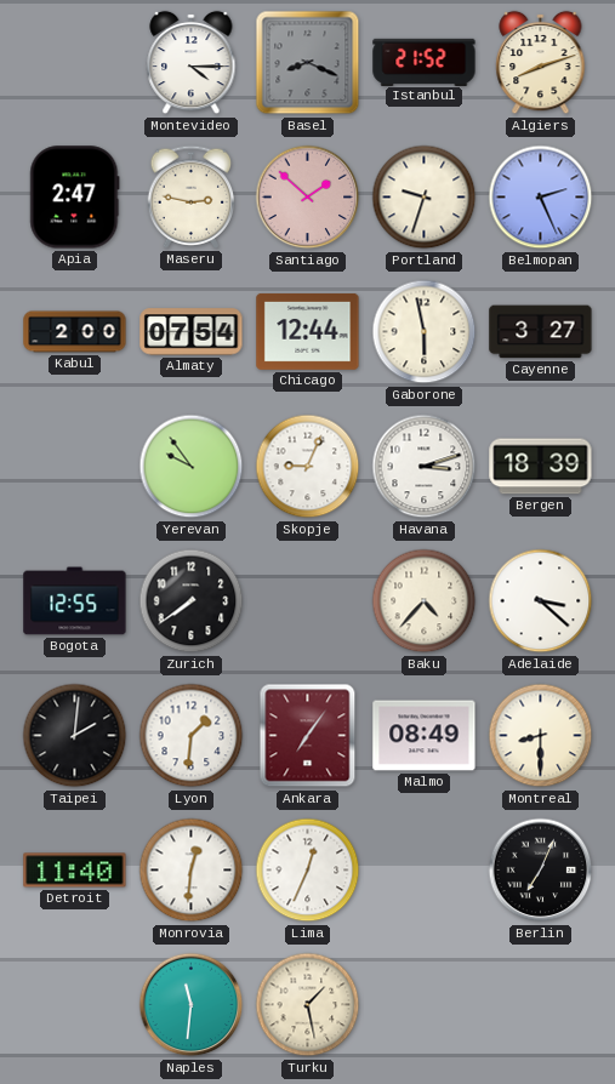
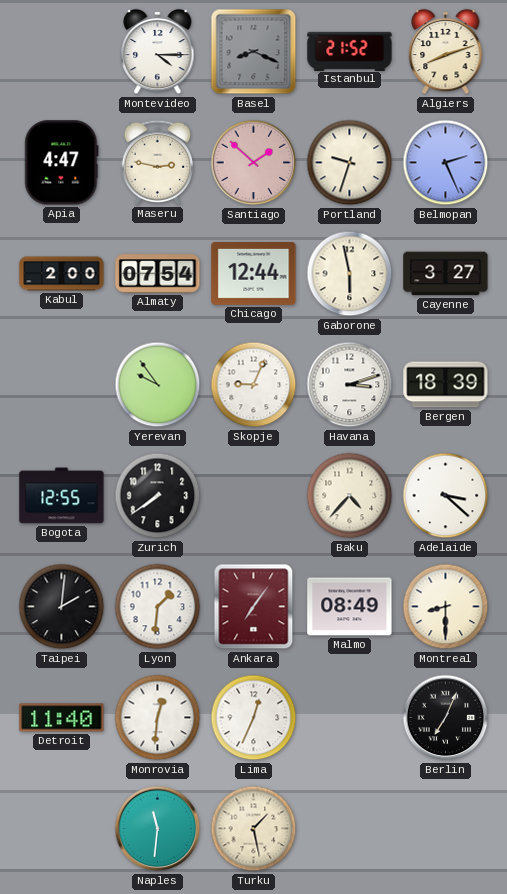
Apia: 2:47 -> 4:47
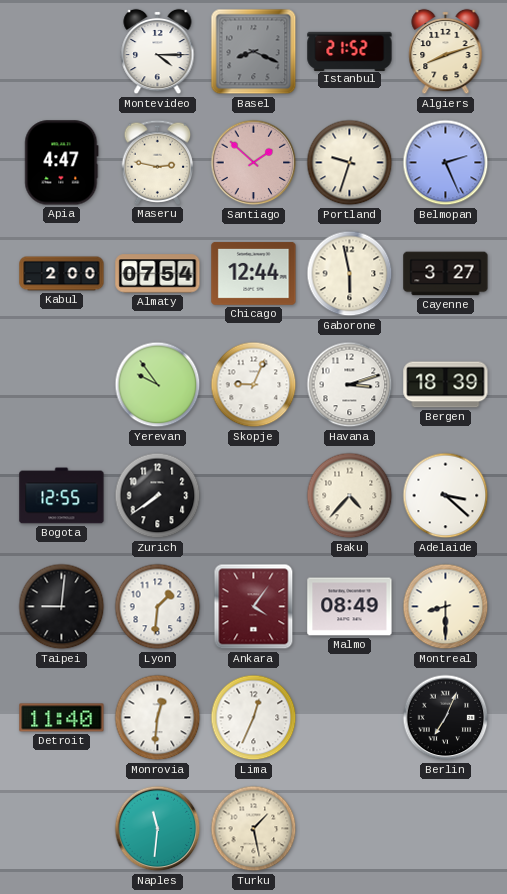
Taipei: 2:01 -> 9:01
Ankara: 7:06 -> 4:06
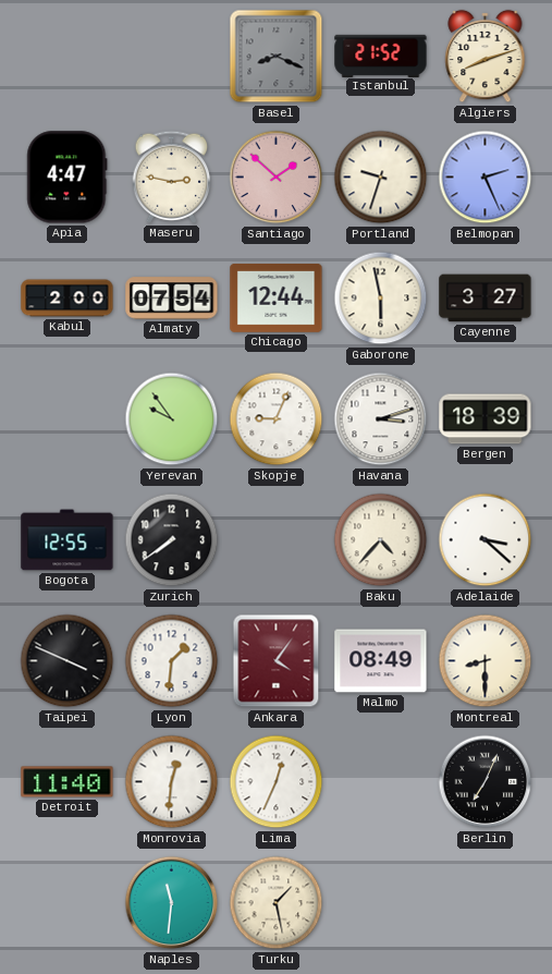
Montevideo: 4:15 -> none
Taipei: 9:01 -> 3:49
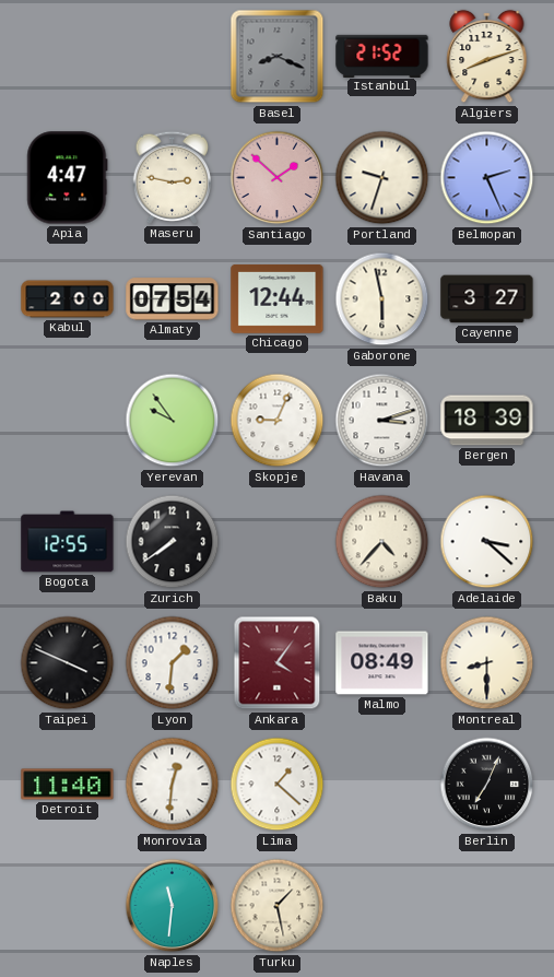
Lima: 12:34 -> 1:22
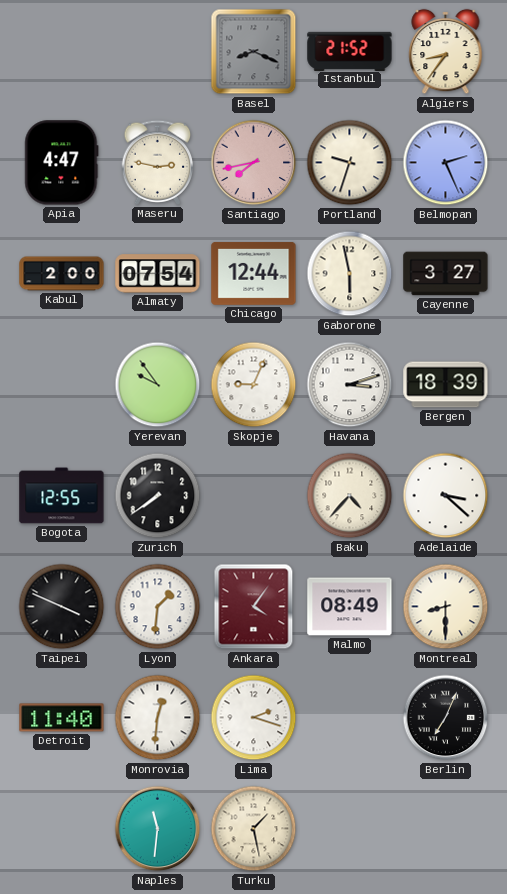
Algiers: 8:12 -> 8:36
Santiago: 1:52 -> 7:43
Lima: 1:22 -> 2:18
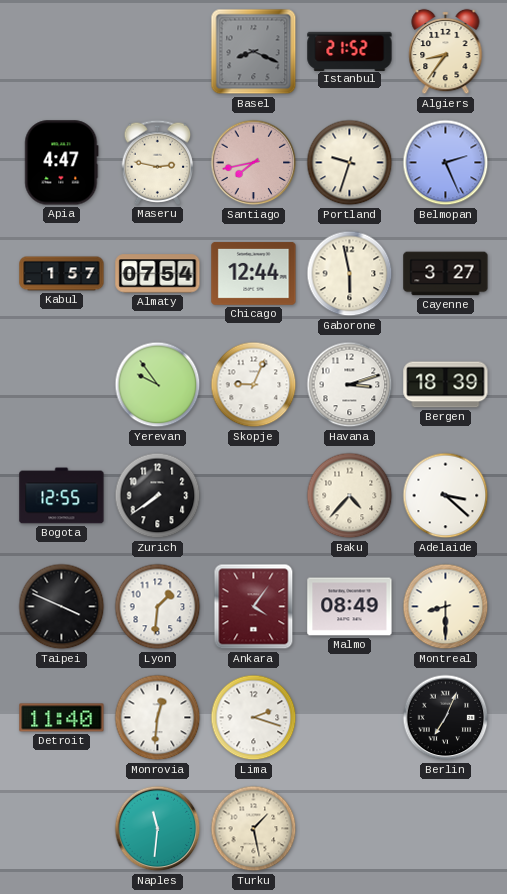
Kabul: 2:00 -> 1:57
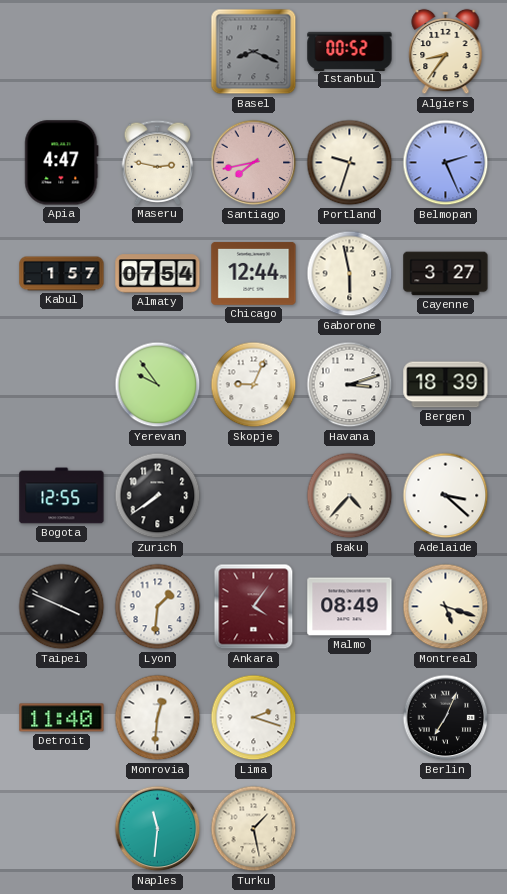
Istanbul: 21:52 -> 00:52
Montreal: 8:30 -> 5:18
